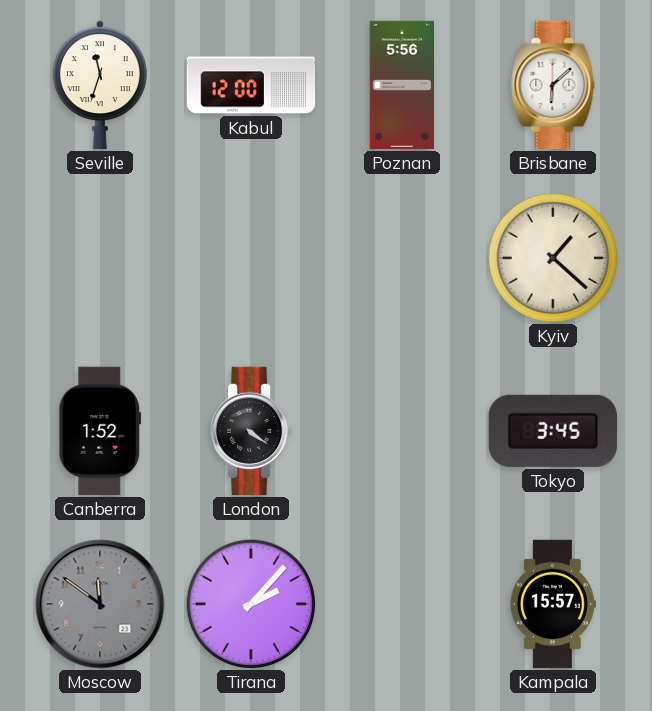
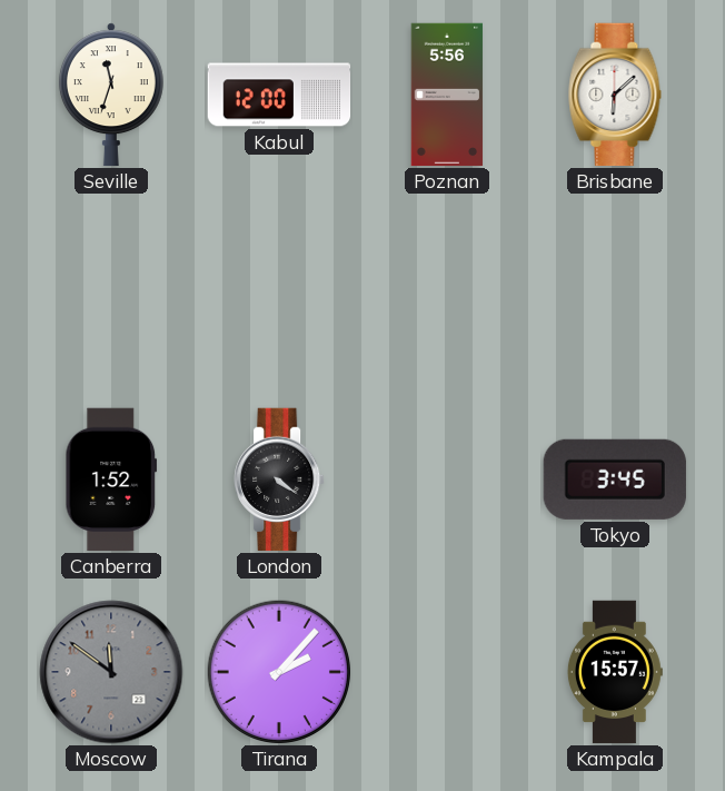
Kyiv: 1:22 -> none
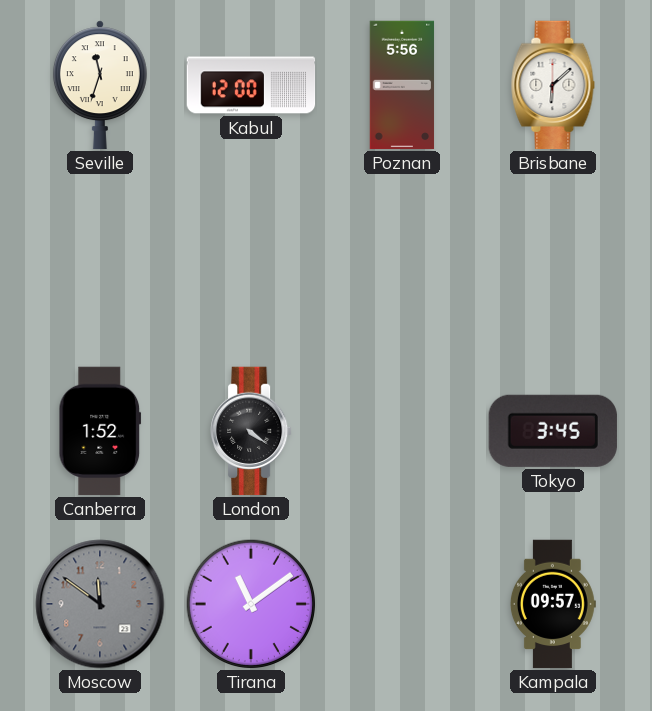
Tirana: 2:07 -> 11:09
Kampala: 15:57 -> 09:57
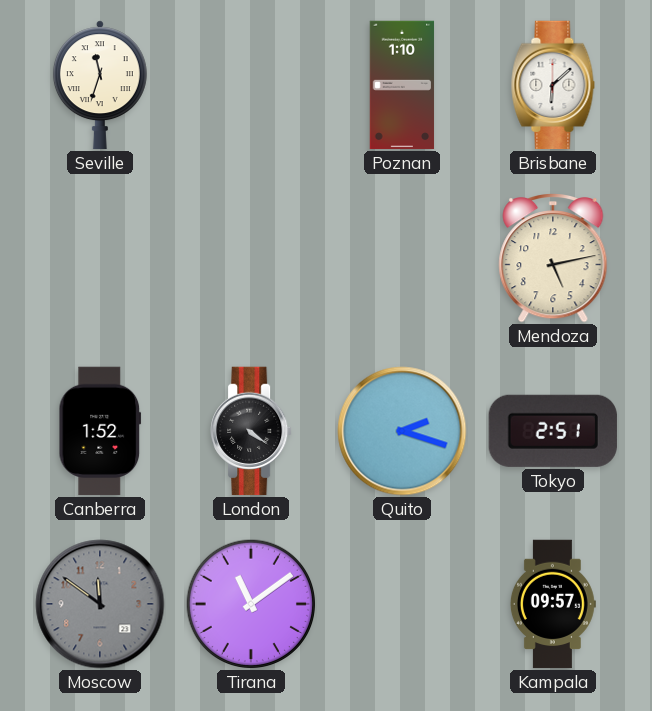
Kabul: 12:00 -> none
Poznan: 5:56 -> 1:10
Mendoza: none -> 5:13
Quito: none -> 2:18
Tokyo: 3:45 -> 2:51
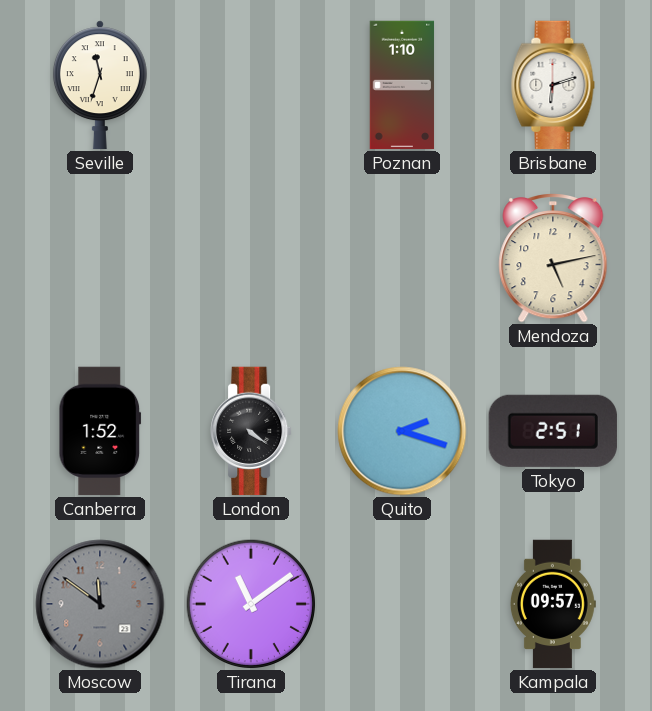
Brisbane: 6:08 -> 6:12
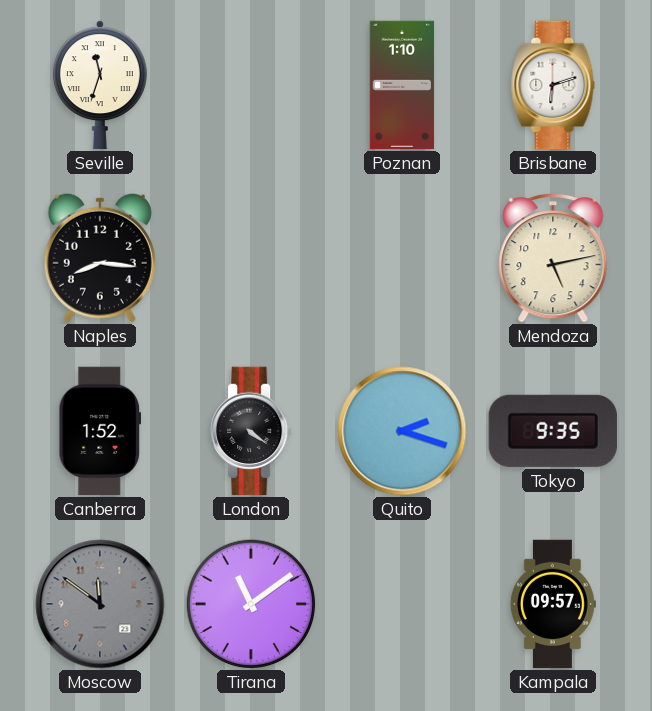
Naples: none -> 8:16
Tokyo: 2:51 -> 9:35
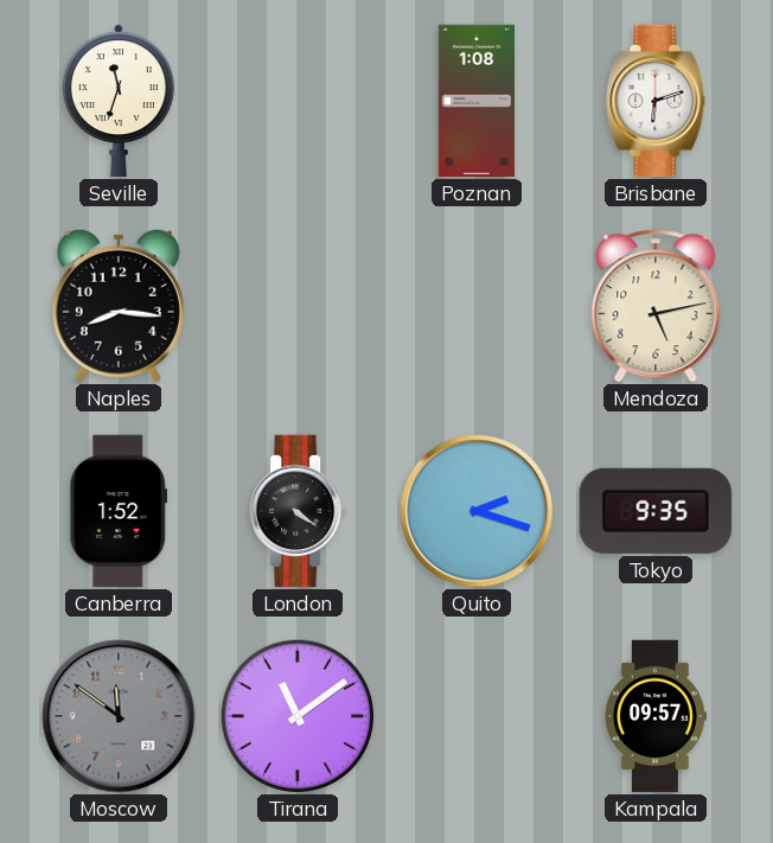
Poznan: 1:10 -> 1:08
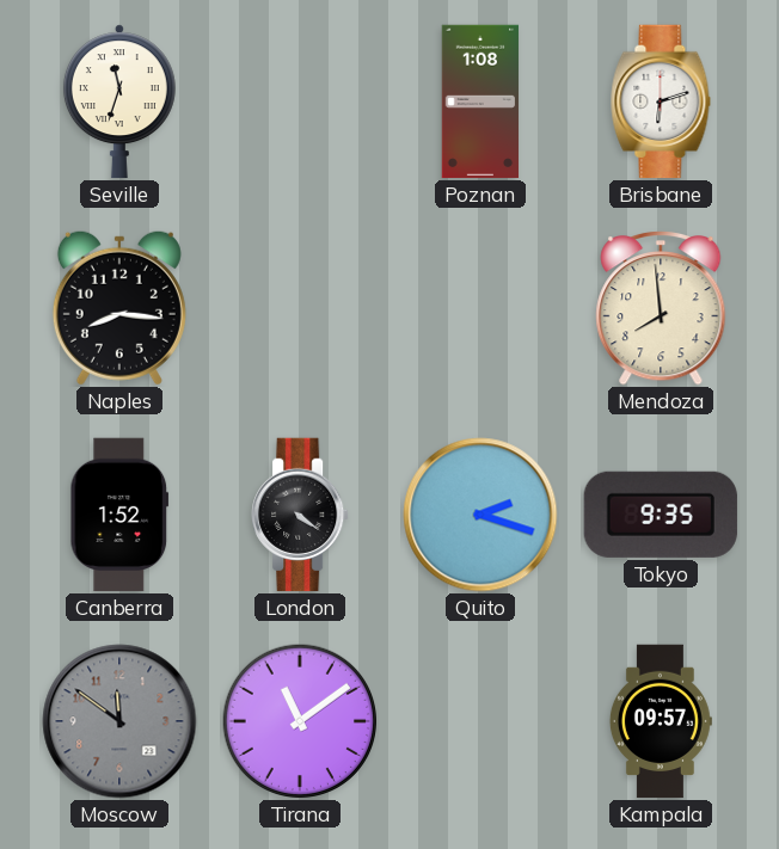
Mendoza: 5:13 -> 7:59
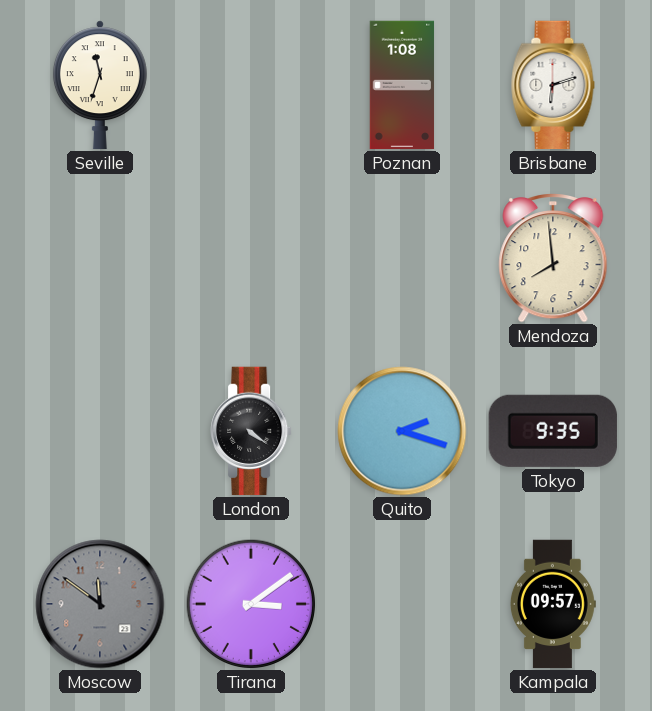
Naples: 8:16 -> none
Canberra: 1:52 -> none
Tirana: 11:09 -> 3:09
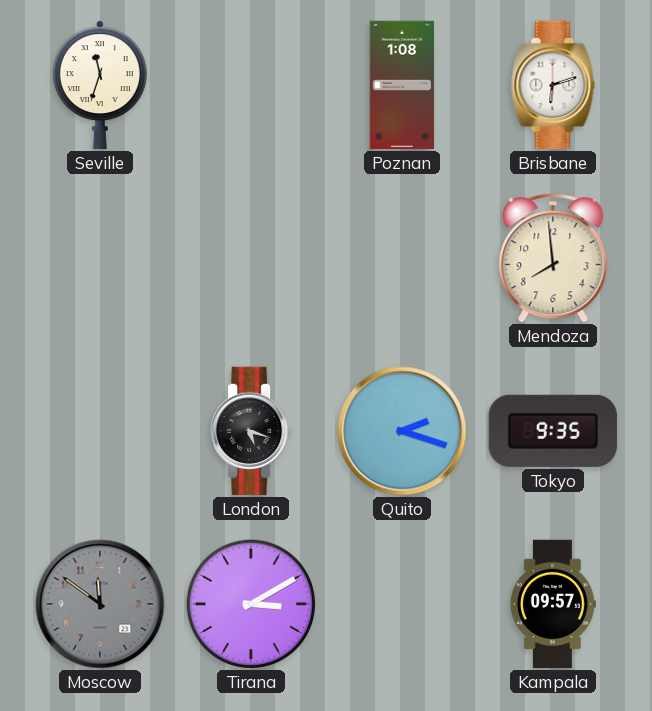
London: 4:21 -> 5:18
Tirana: 3:09 -> 3:10
